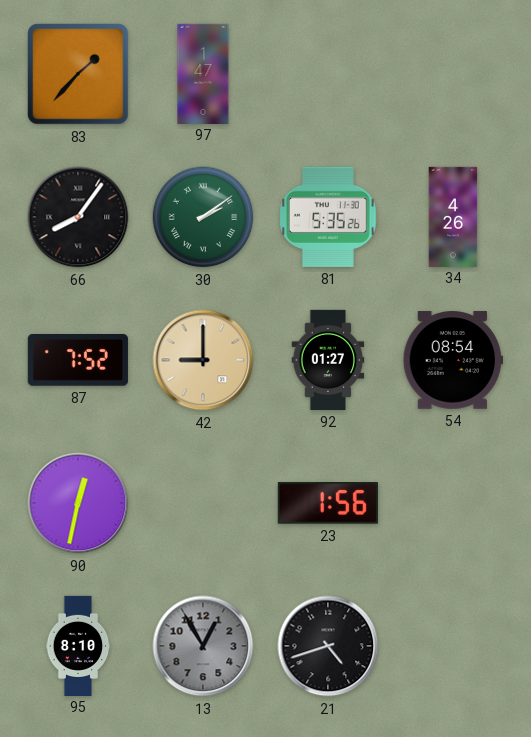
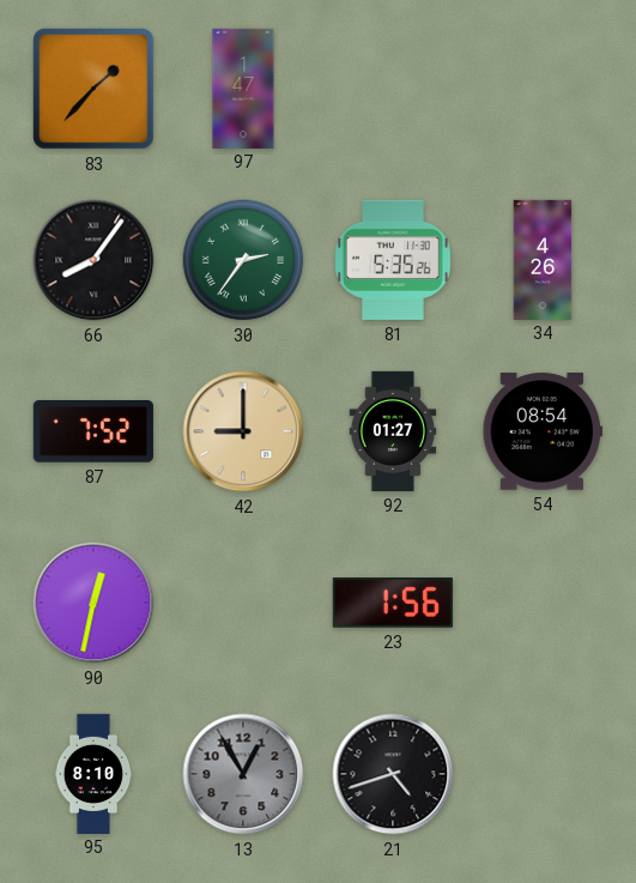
30: 2:09 -> 2:36
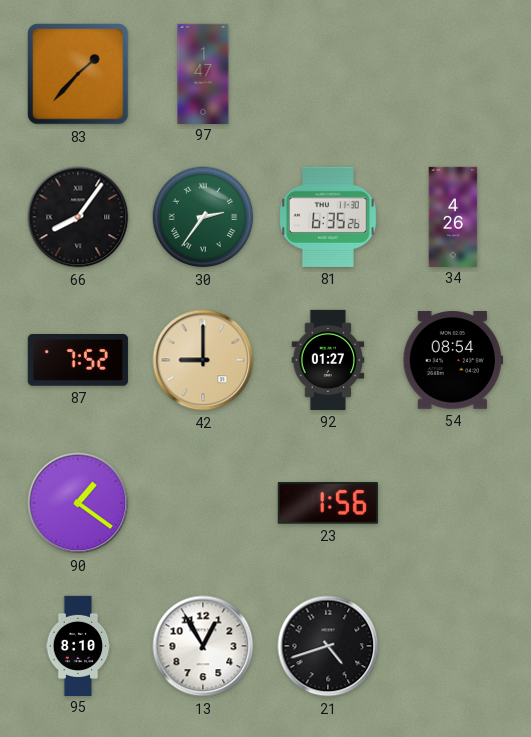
81: 5:35 -> 6:35
90: 12:32 -> 1:21
13 dial: grey -> white
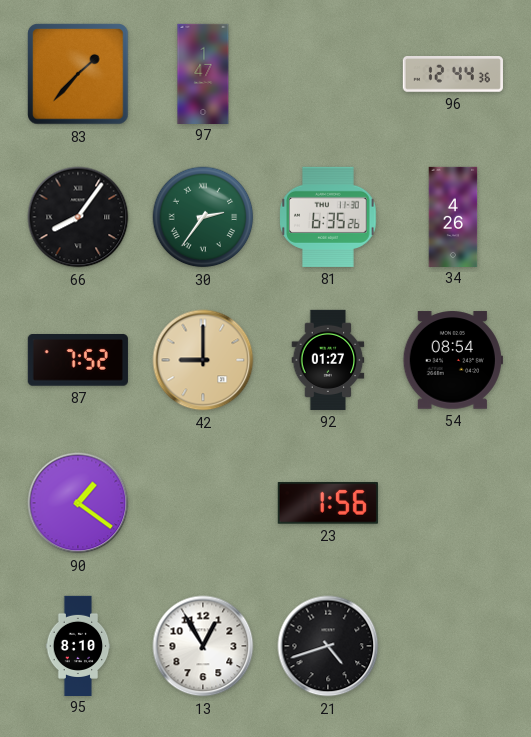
96: none -> 12:44
